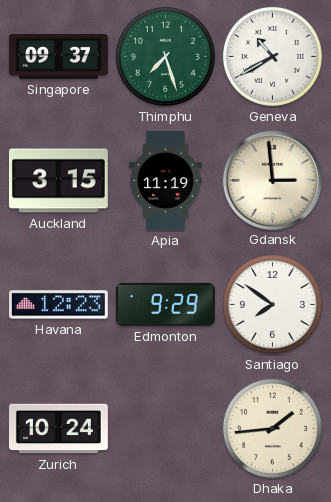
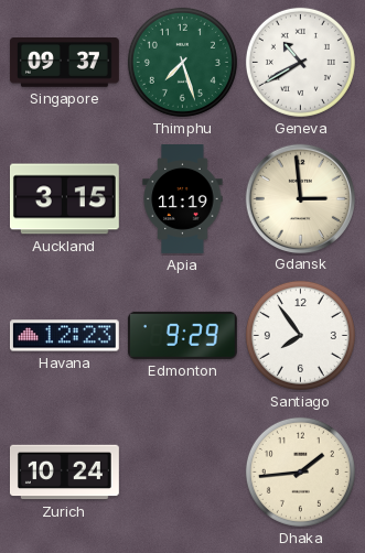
Santiago: 7:51 -> 7:54
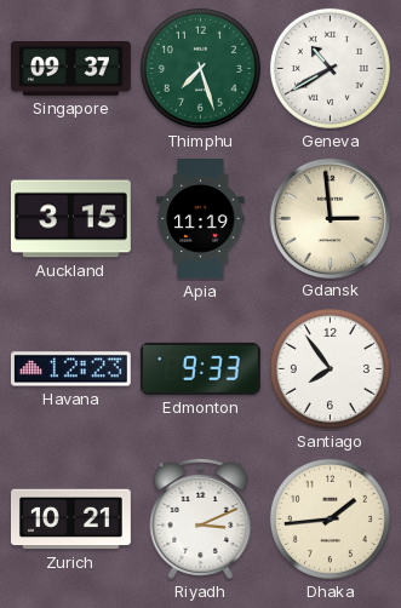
Edmonton: 9:29 -> 9:33
Zurich: 10:24 -> 10:21
Riyadh: none -> 3:11
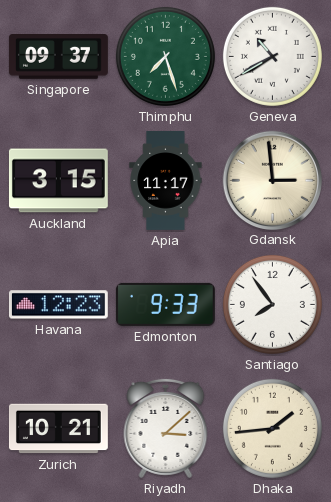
Apia: 11:19 -> 11:17
Riyadh: 3:11 -> 3:08
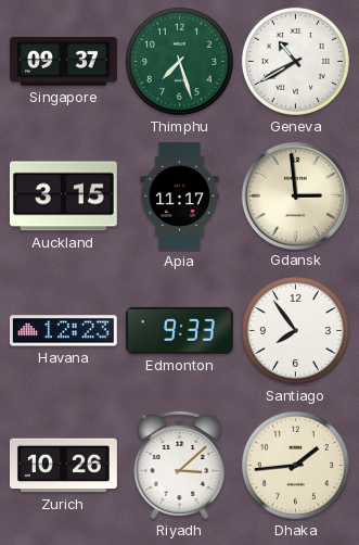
Zurich: 10:21 -> 10:26
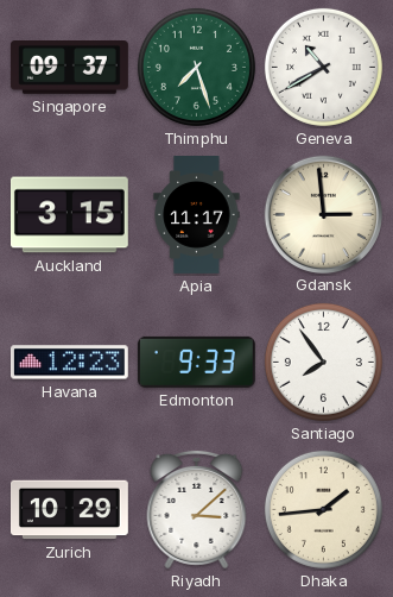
Zurich: 10:26 -> 10:29
